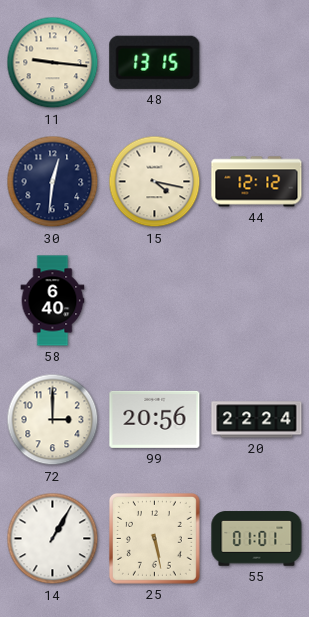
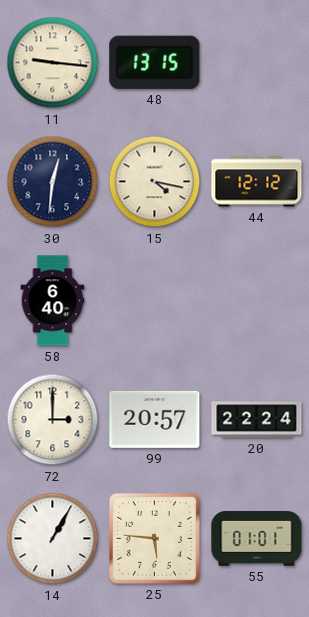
99: 20:56 -> 20:57
25: 5:28 -> 5:46
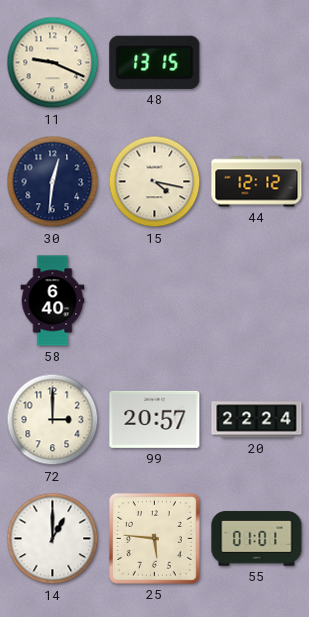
11: 9:16 -> 9:19
14: 1:05 -> 1:00
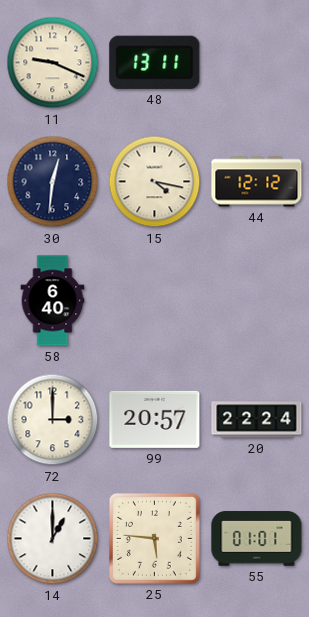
48: 13:15 -> 13:11
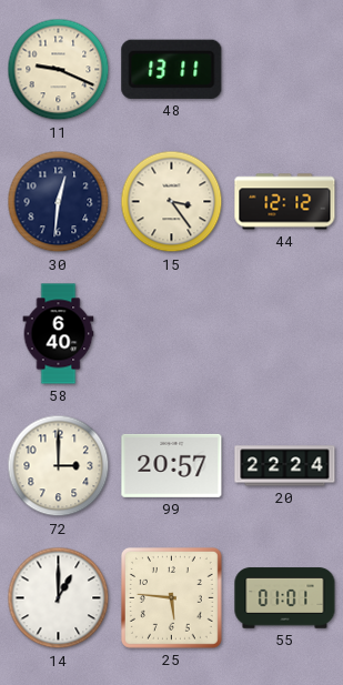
15: 4:17 -> 3:24
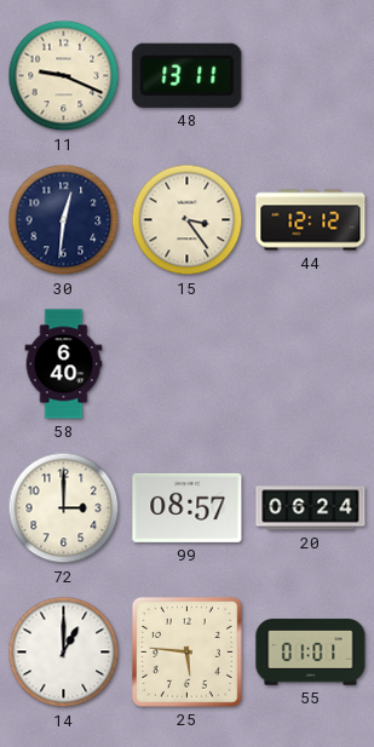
99: 20:57 -> 08:57
20: 22:24 -> 06:24
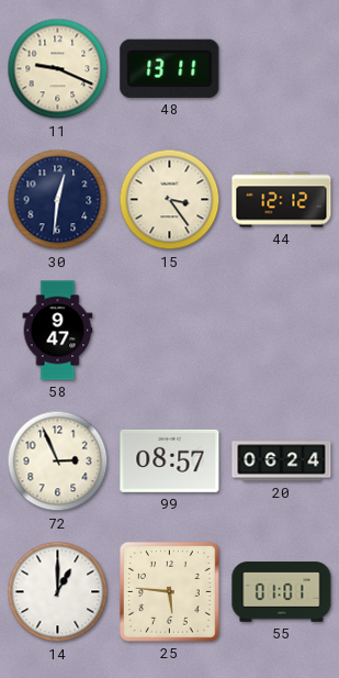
58: 6:40 -> 9:47
72: 3:00 -> 2:56
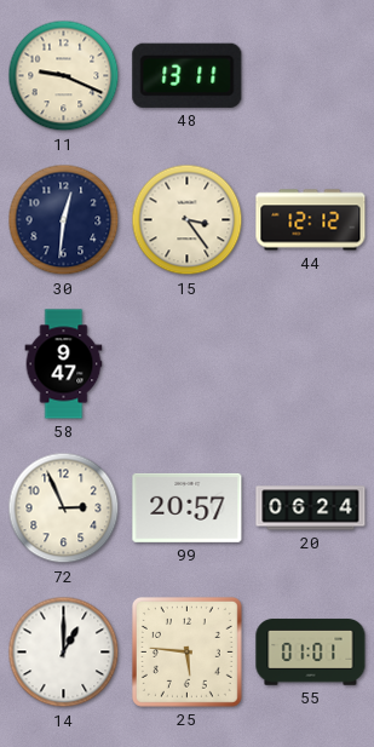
99: 08:57 -> 20:57
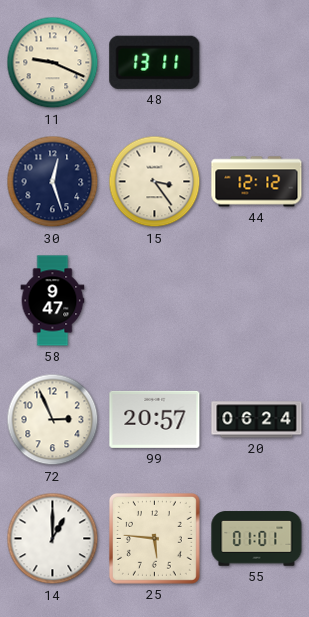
30: 12:31 -> 12:27
